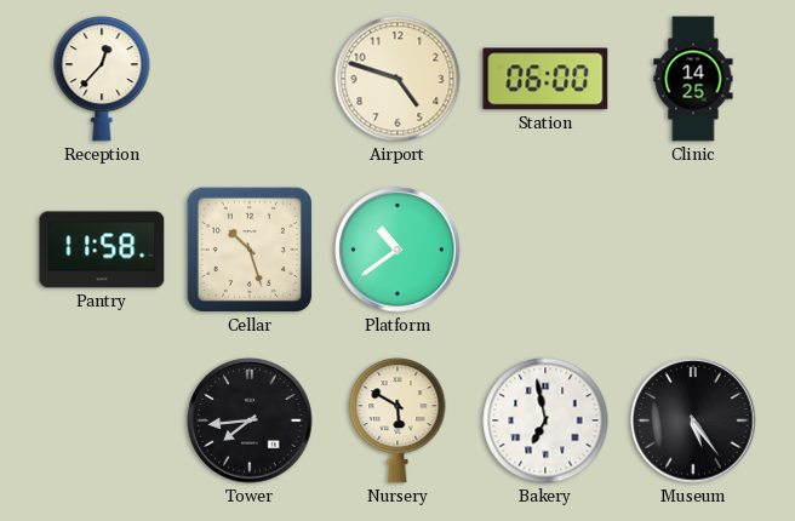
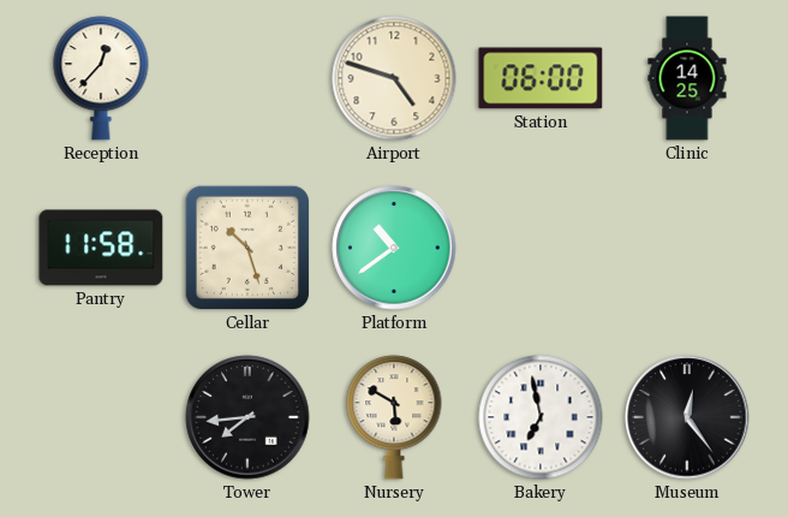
Museum: 5:24 -> 12:24
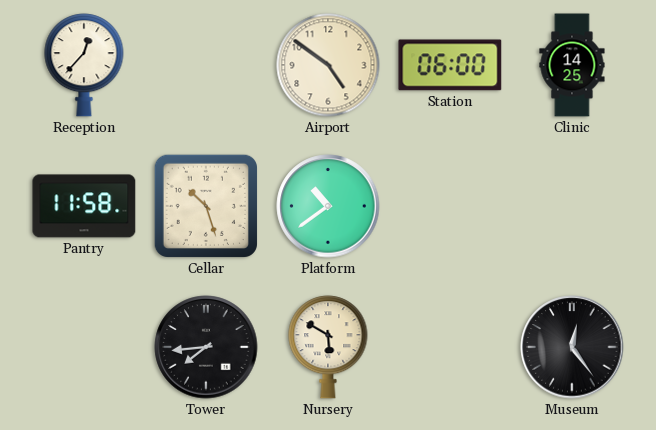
Airport: 4:48 -> 4:51
Bakery: 6:58 -> none
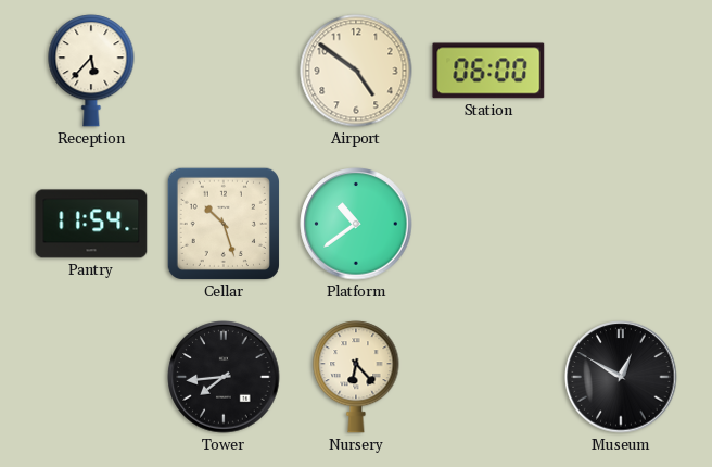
Reception: 12:37 -> 5:37
Clinic: 14:25 -> none
Pantry: 11:58 -> 11:54
Nursery: 5:50 -> 6:23
Museum: 12:24 -> 12:50
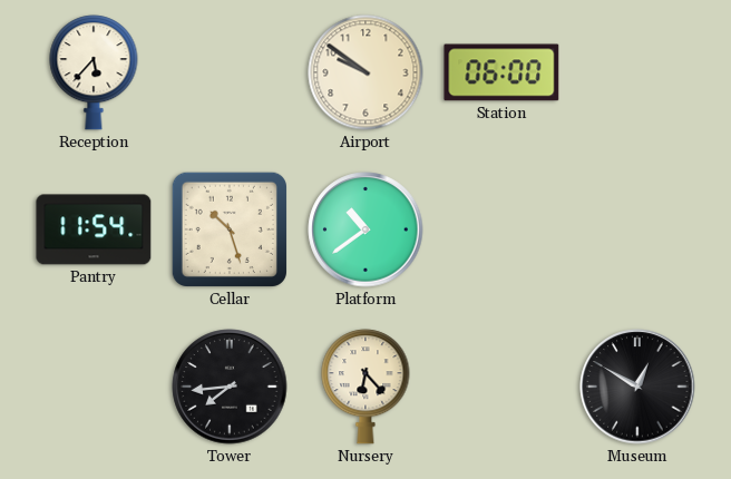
Airport: 4:51 -> 9:51
